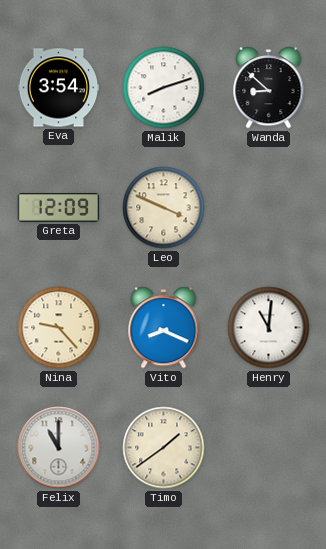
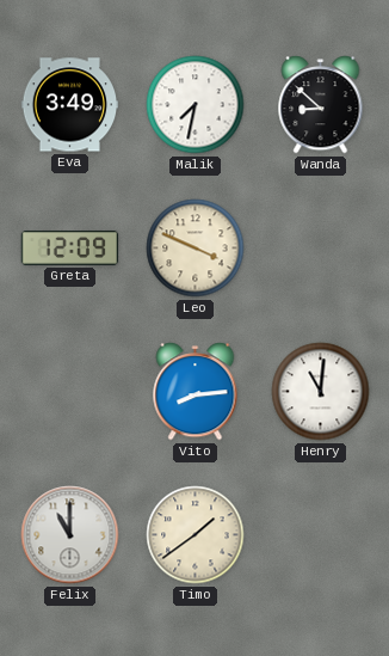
Eva: 3:54 -> 3:49
Malik: 8:12 -> 7:32
Nina: 9:23 -> none
Vito: 8:19 -> 8:14
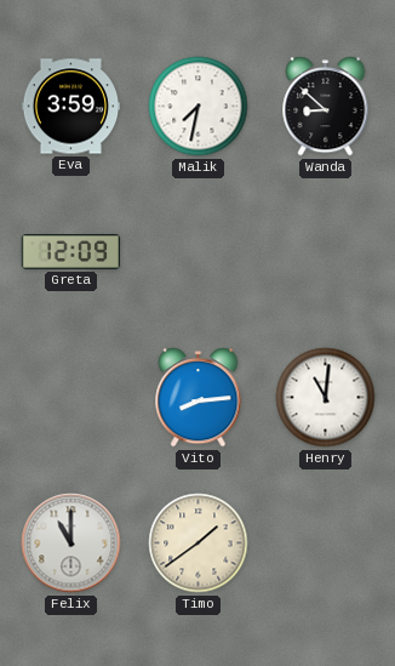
Eva: 3:49 -> 3:59
Leo: 3:49 -> none
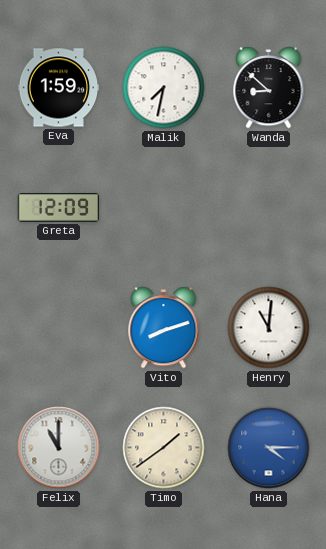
Eva: 3:59 -> 1:59
Vito: 8:14 -> 8:12
Hana: none -> 4:15
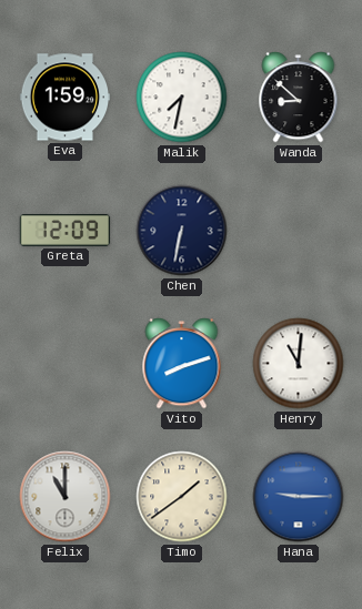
Chen: none -> 6:32
Hana: 4:15 -> 9:15
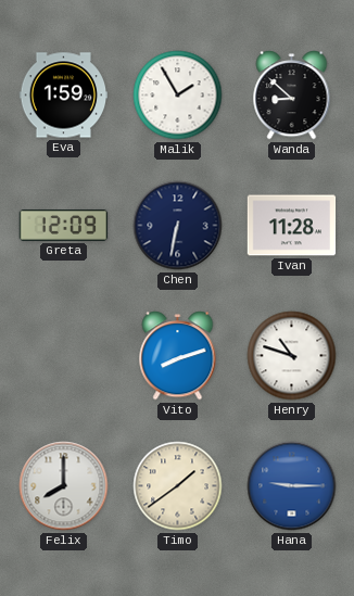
Malik: 7:32 -> 1:55
Ivan: none -> 11:28
Henry: 11:01 -> 10:48
Felix: 11:00 -> 8:00
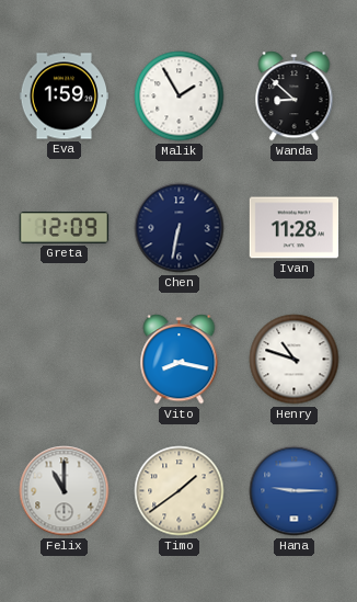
Vito: 8:12 -> 8:17
Felix: 8:00 -> 11:00
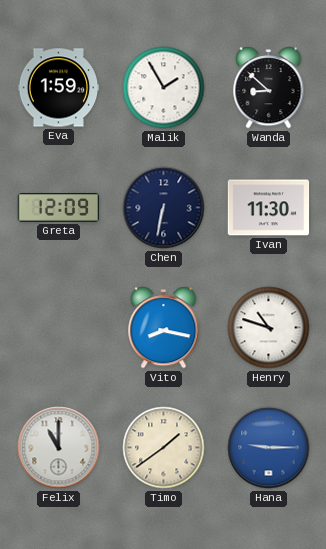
Ivan: 11:28 -> 11:30
